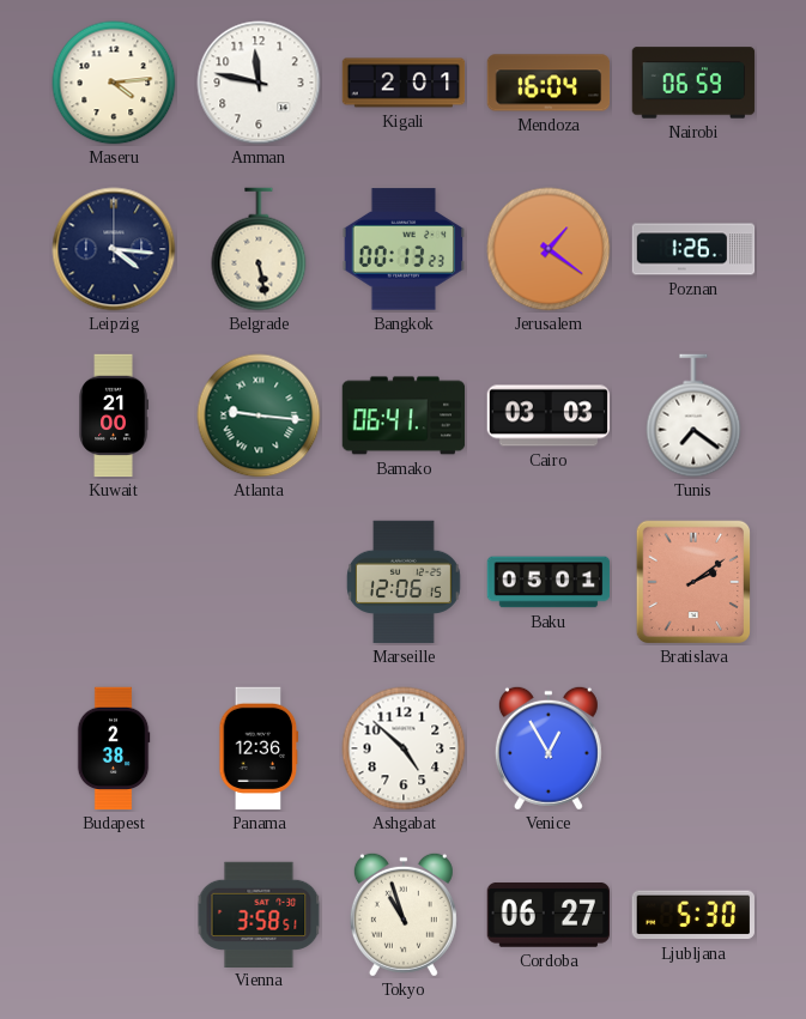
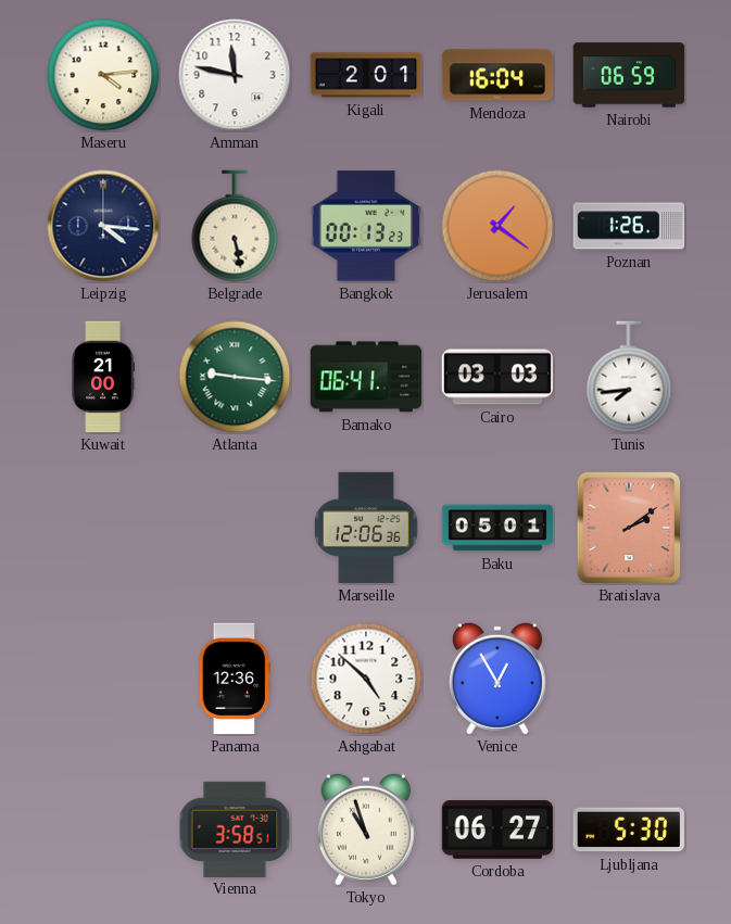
Tunis: 7:21 -> 7:44
Marseille: 12:06:15 -> 12:06:36
Budapest: 2:38 -> none
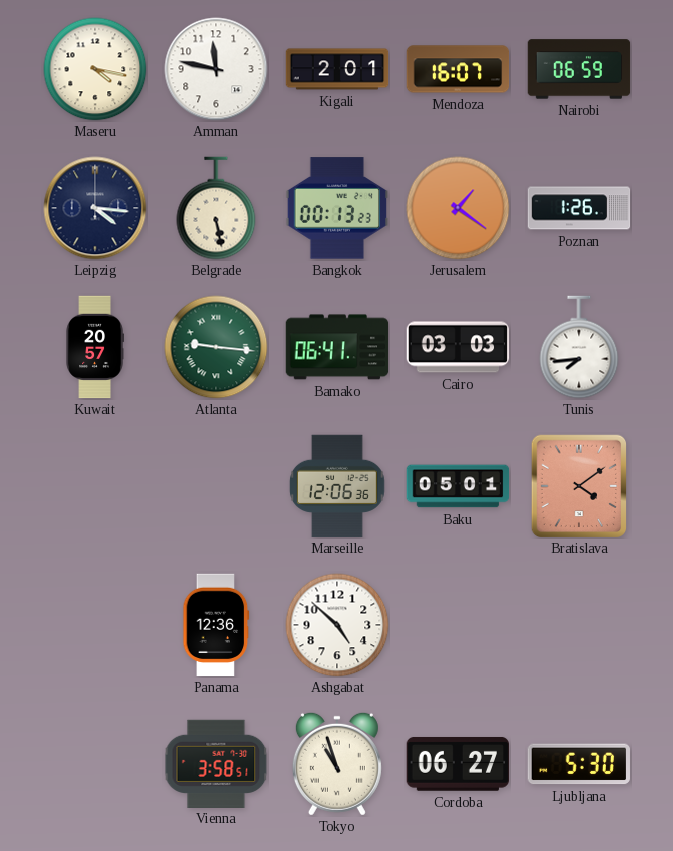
Maseru: 4:14 -> 4:17
Mendoza: 16:04 -> 16:07
Kuwait: 21:00 -> 20:57
Bratislava: 2:09 -> 4:09
Venice: 12:55 -> none
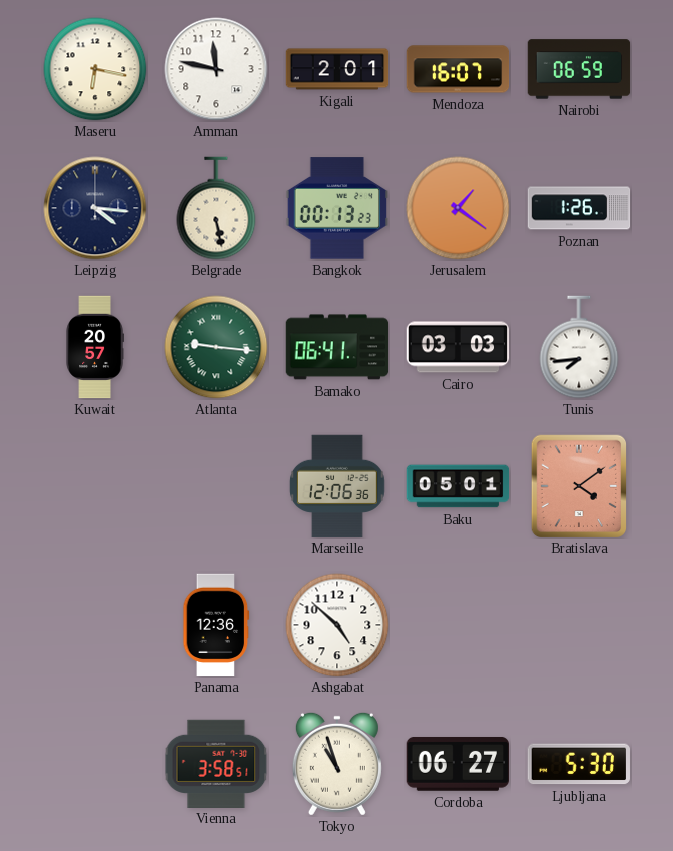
Maseru: 4:17 -> 6:17
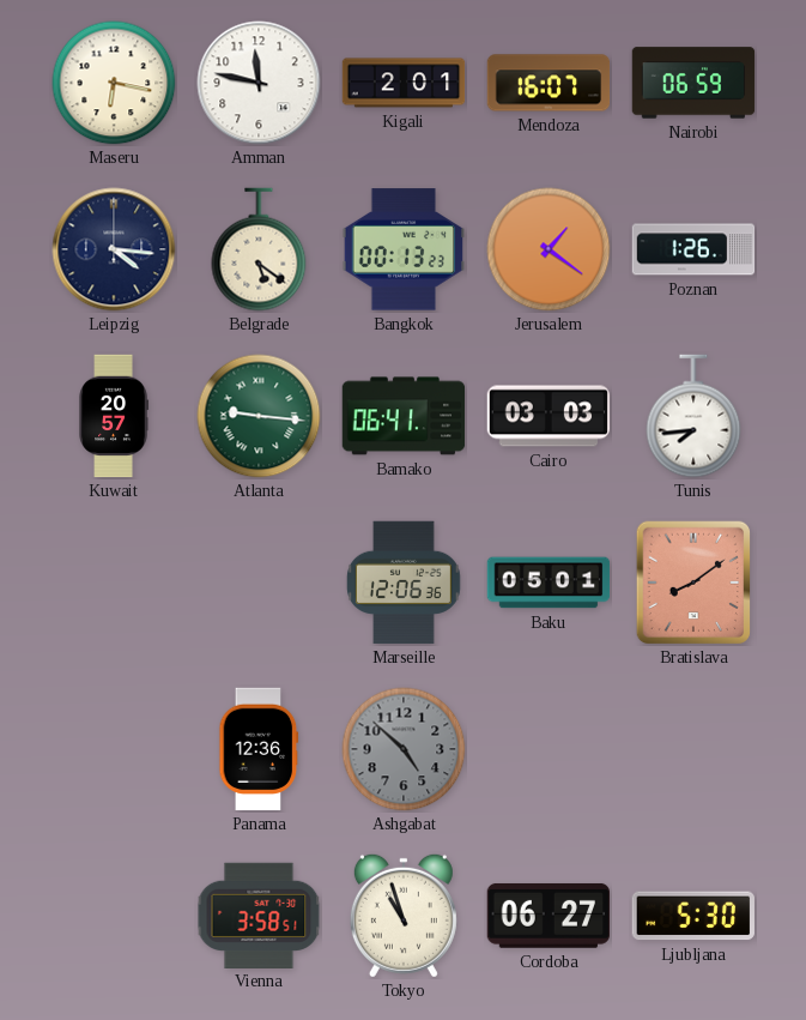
Belgrade: 5:28 -> 5:21
Bratislava: 4:09 -> 8:09
Ashgabat dial: white -> grey
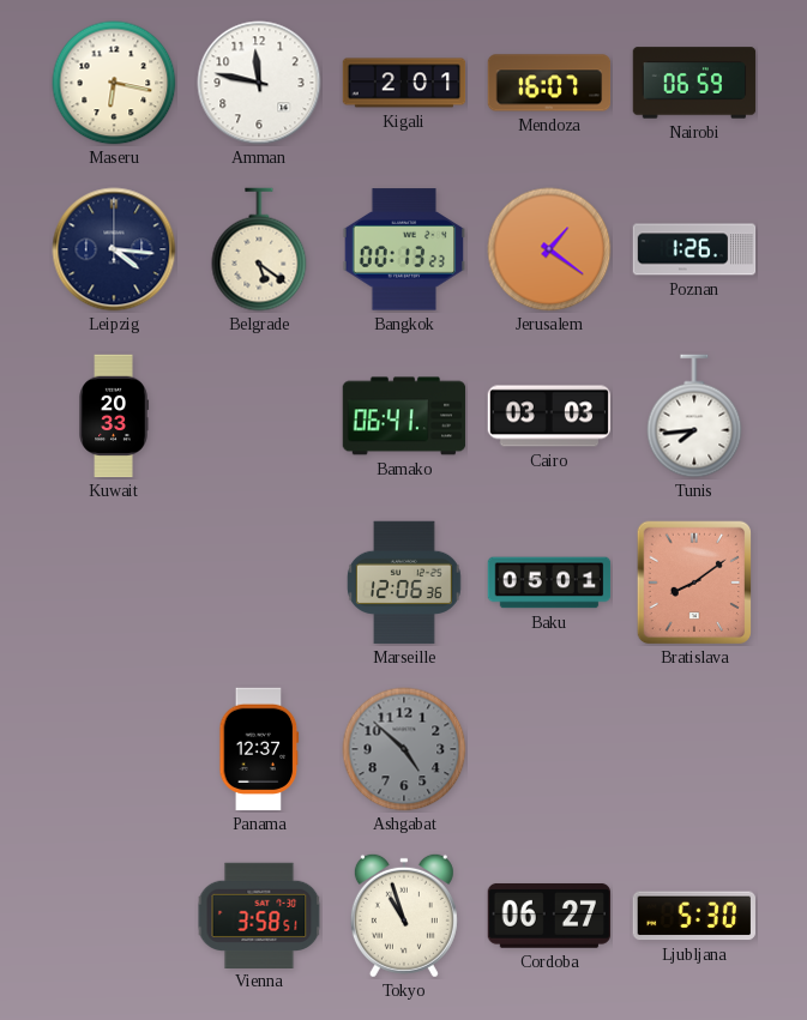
Kuwait: 20:57 -> 20:33
Atlanta: 9:16 -> none
Panama: 12:36 -> 12:37
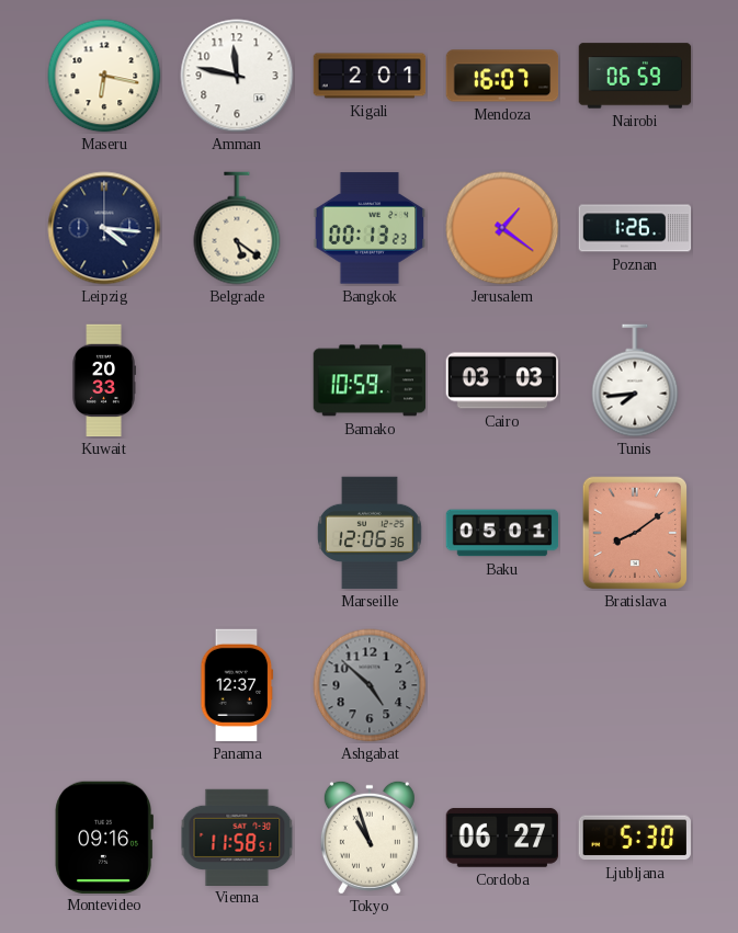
Bamako: 06:41 -> 10:59
Montevideo: none -> 09:16
Vienna: 3:58 -> 11:58
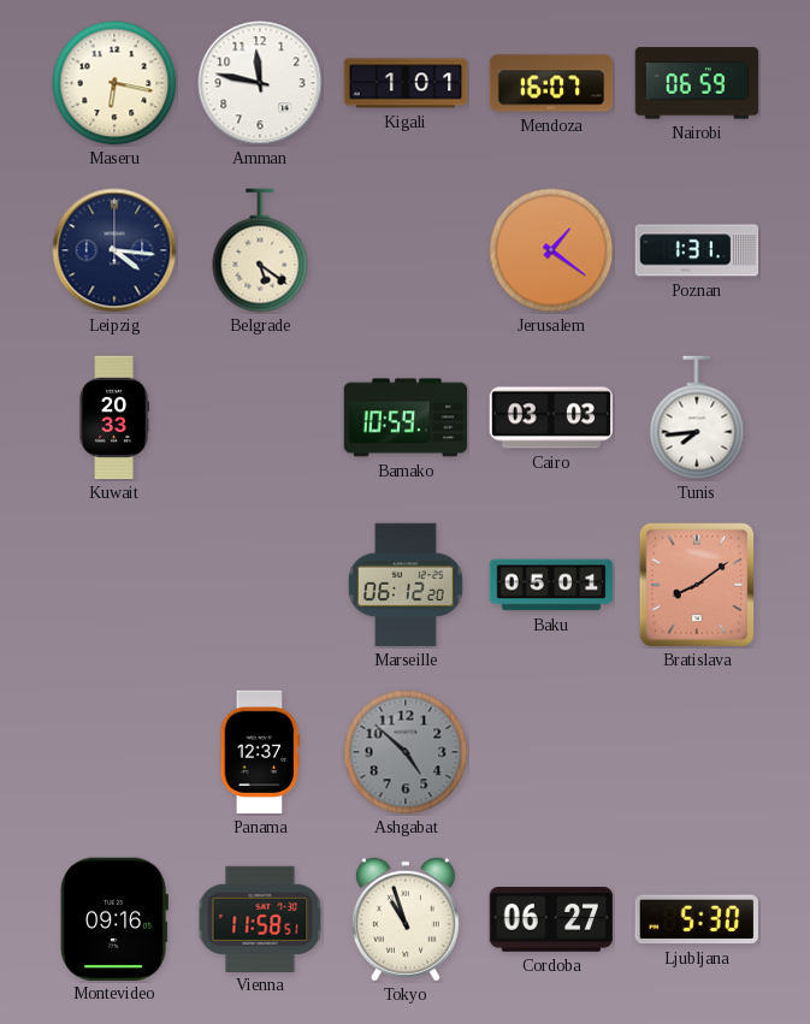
Kigali: 2:01 -> 1:01
Bangkok: 00:13 -> none
Poznan: 1:26 -> 1:31
Marseille: 12:06 -> 06:12
